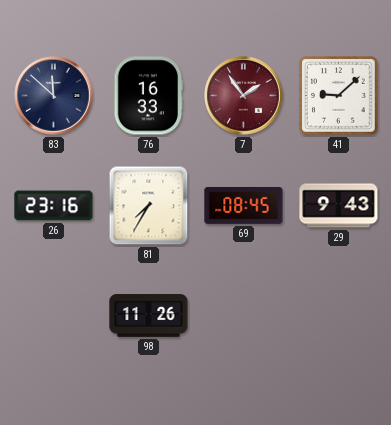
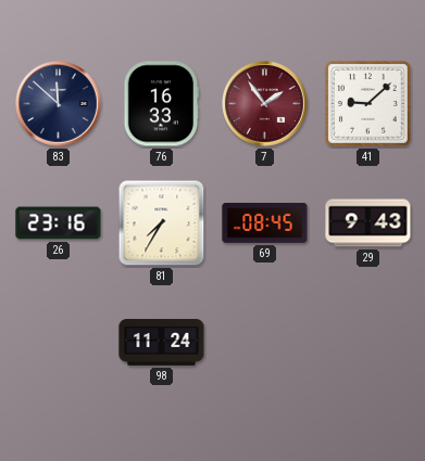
98: 11:26 -> 11:24
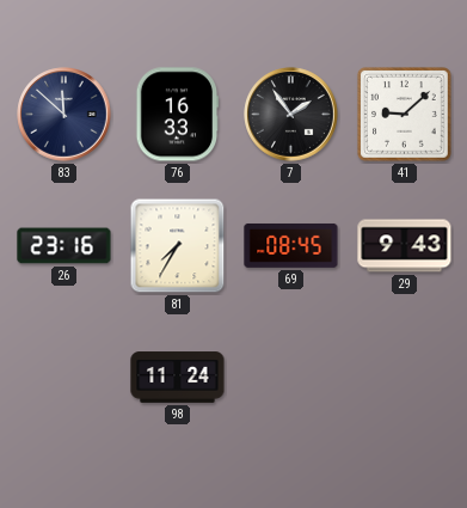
7 dial: burgundy -> black
